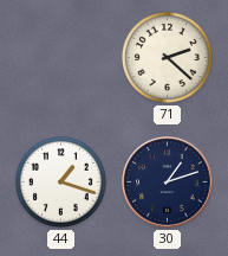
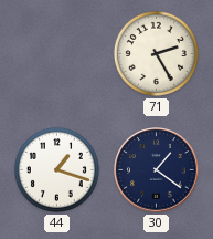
71: 2:22 -> 2:25
30: 1:12 -> 1:21
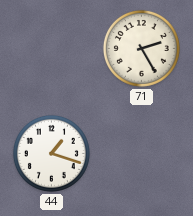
30: 1:21 -> none
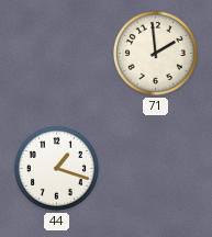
71: 2:25 -> 1:59
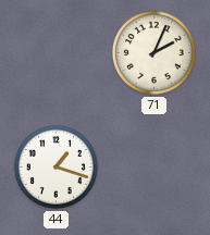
71: 1:59 -> 2:04
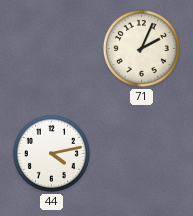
44: 1:18 -> 4:13
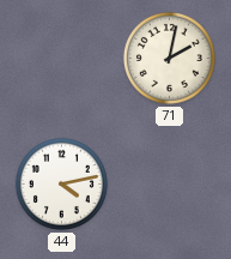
71: 2:04 -> 2:02
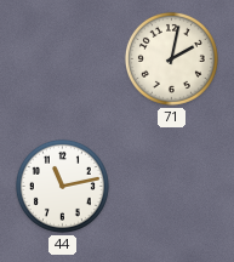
44: 4:13 -> 11:13
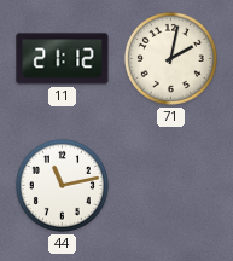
11: none -> 21:12
